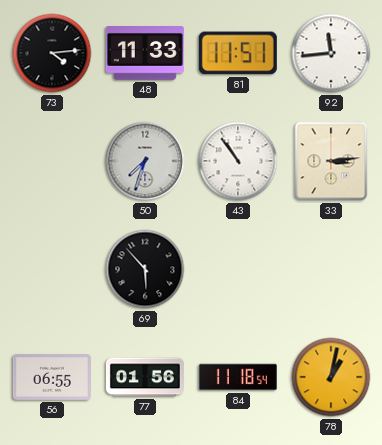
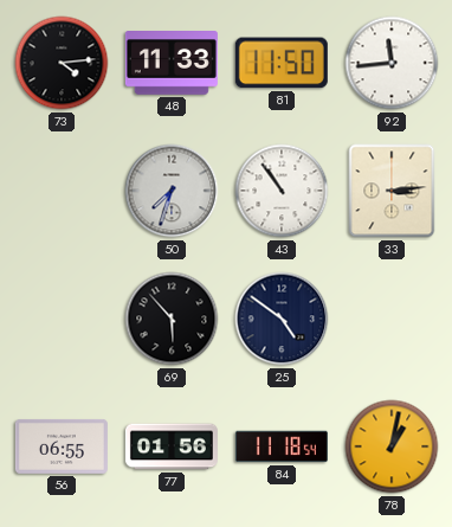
81: 11:51 -> 11:50
25: none -> 4:51
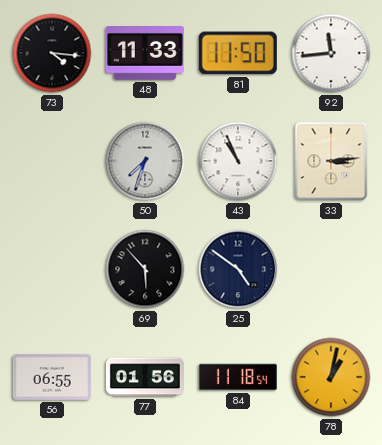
73: 4:14 -> 4:16
43: 10:54 -> 10:56
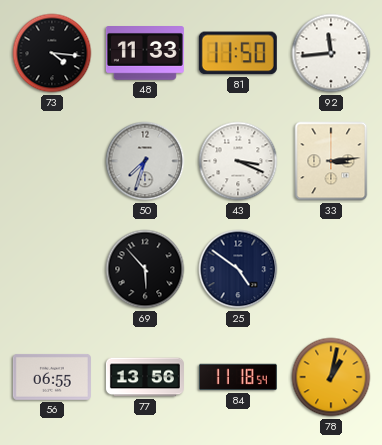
43: 10:56 -> 3:19
77: 01:56 -> 13:56
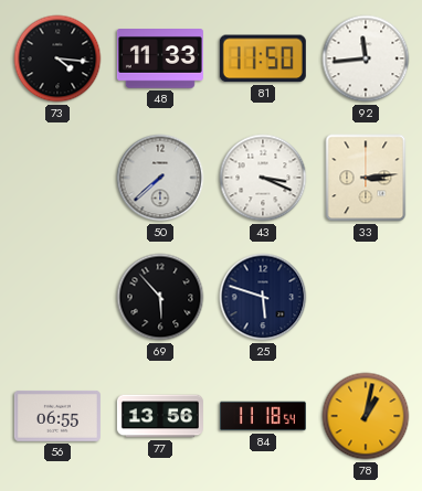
50: 7:33 -> 7:38
25: 4:51 -> 5:48
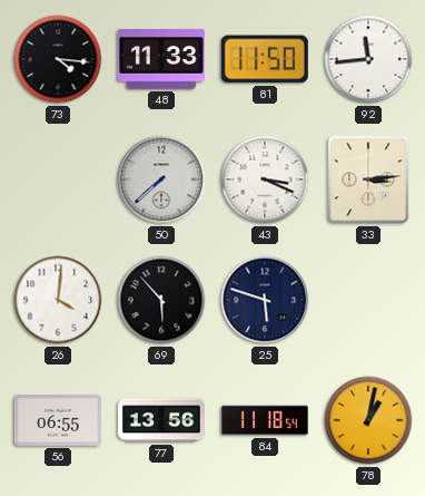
26: none -> 4:01
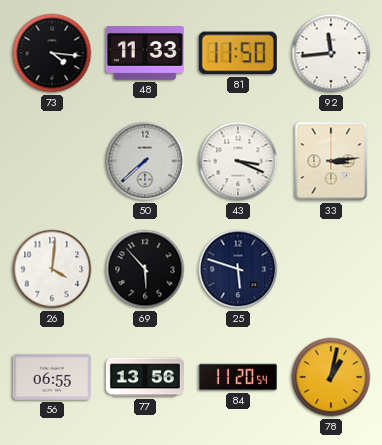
84: 11:18 -> 11:20
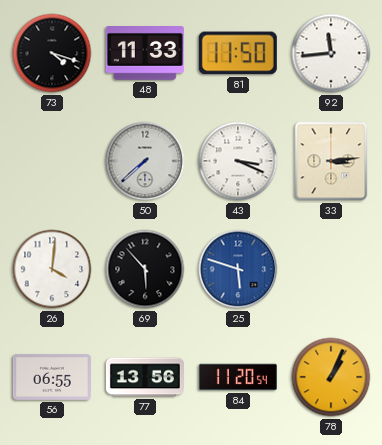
73: 4:16 -> 4:18
25 dial: navy -> blue
78: 1:02 -> 1:04
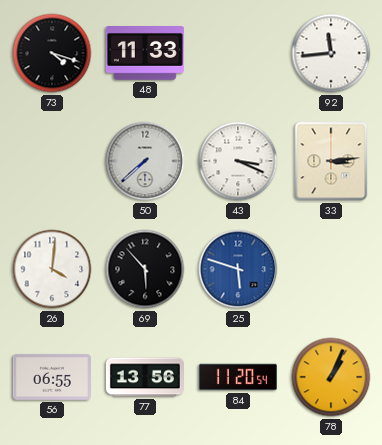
81: 11:50 -> none
